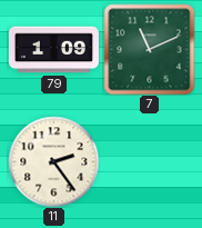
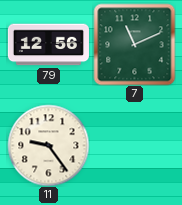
79: 1:09 -> 12:56
11: 2:24 -> 9:24
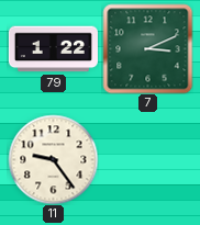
79: 12:56 -> 1:22
7: 11:11 -> 3:11
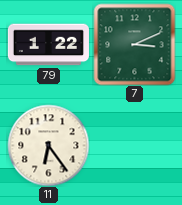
11: 9:24 -> 6:24
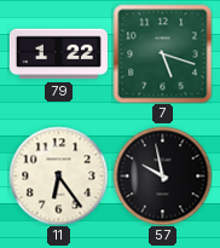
7: 3:11 -> 5:18
57: none -> 9:58
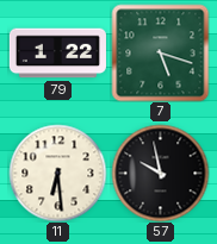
11: 6:24 -> 6:29
